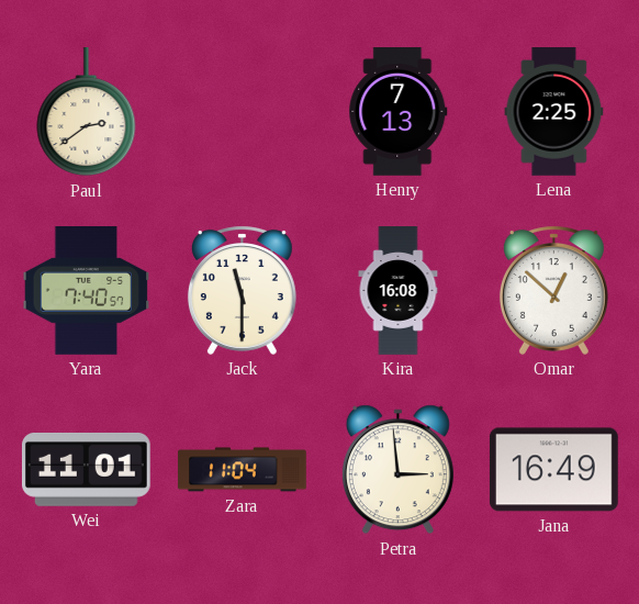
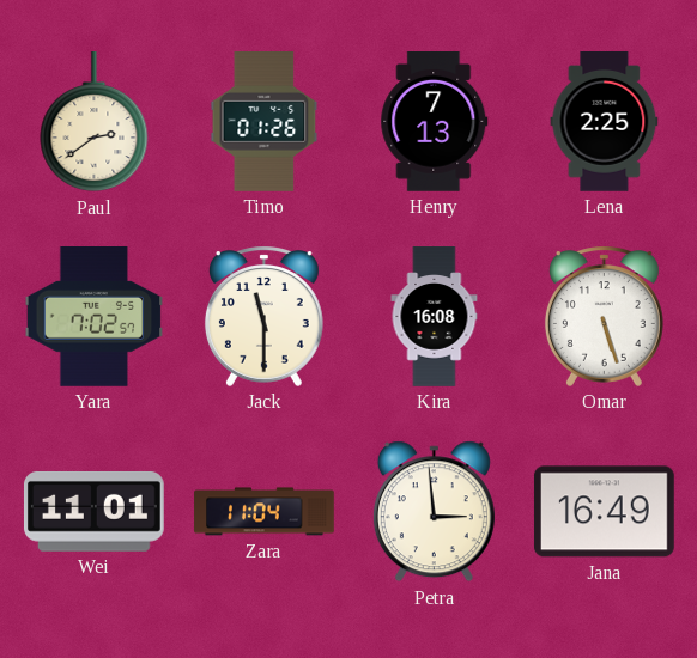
Timo: none -> 01:26
Yara: 7:40 -> 7:02
Omar: 12:52 -> 5:27
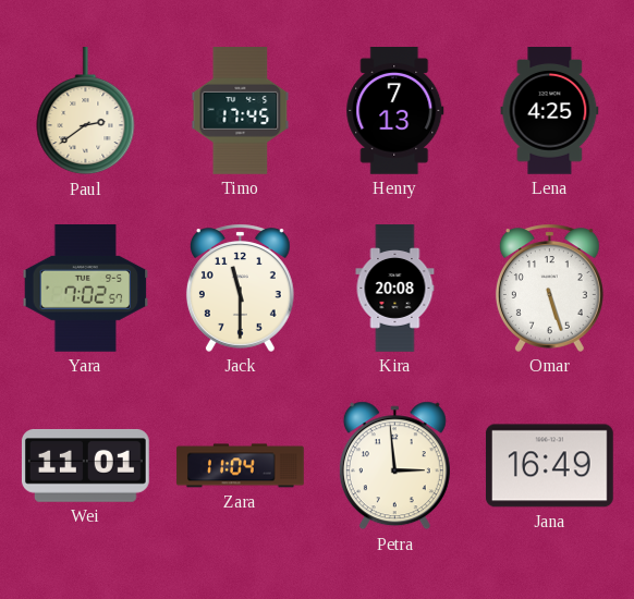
Timo: 01:26 -> 17:45
Lena: 2:25 -> 4:25
Kira: 16:08 -> 20:08
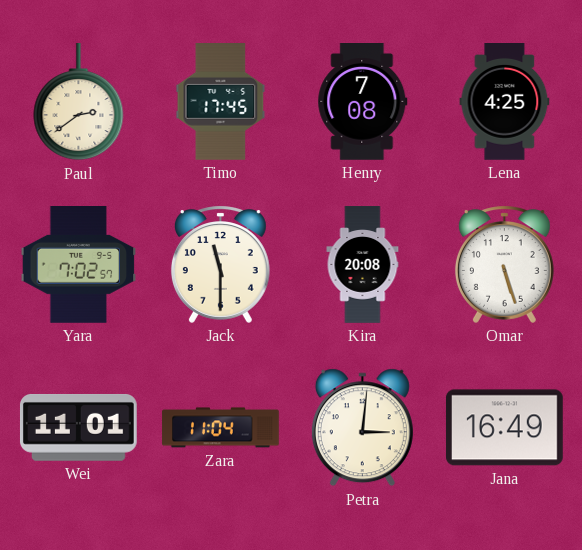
Henry: 7:13 -> 7:08
Petra: 2:59 -> 3:01
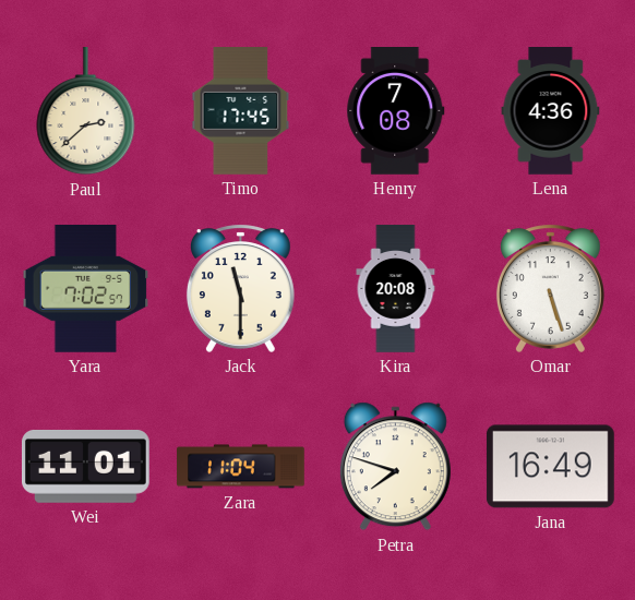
Paul: 2:39 -> 2:38
Lena: 4:25 -> 4:36
Petra: 3:01 -> 7:48
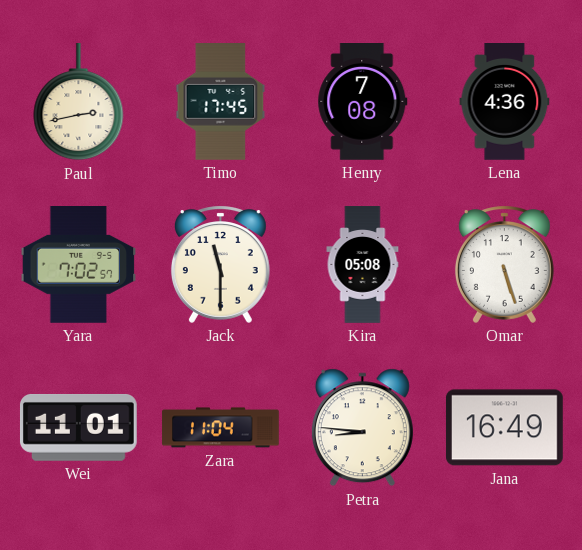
Paul: 2:38 -> 2:43
Kira: 20:08 -> 05:08
Petra: 7:48 -> 8:46
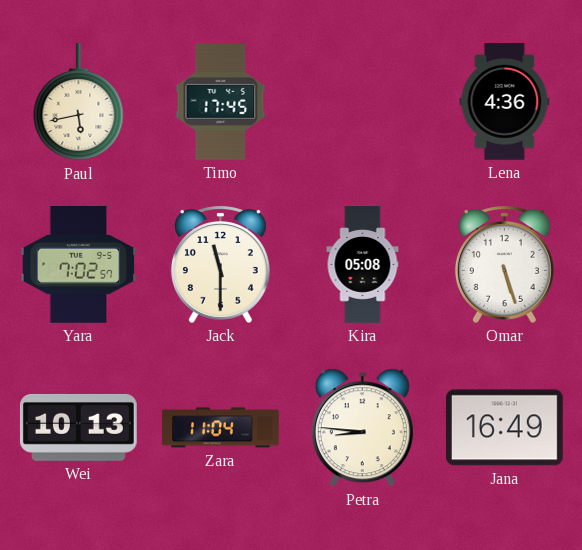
Paul: 2:43 -> 5:43
Henry: 7:08 -> none
Wei: 11:01 -> 10:13
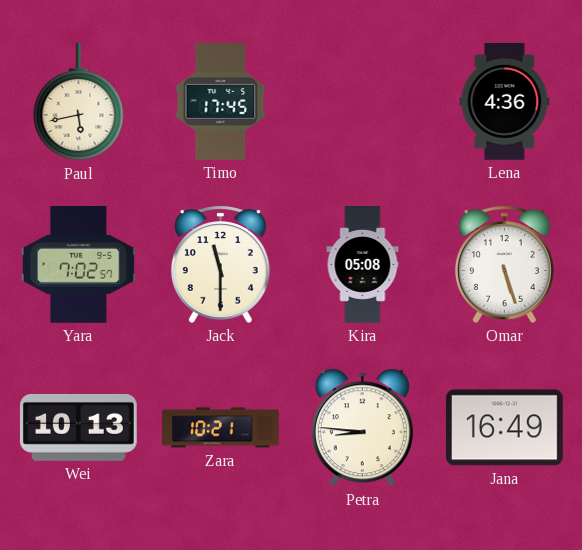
Zara: 11:04 -> 10:21
